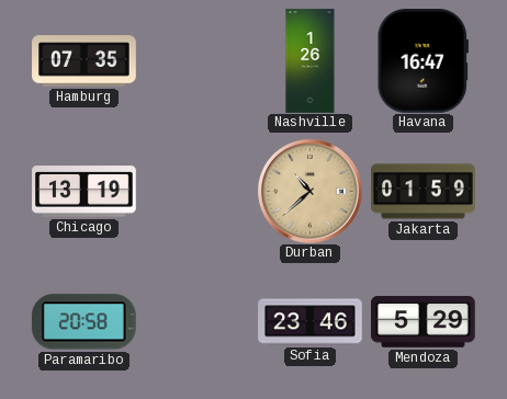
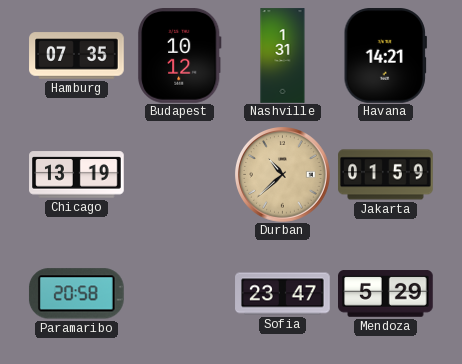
Budapest: none -> 10:12
Nashville: 1:26 -> 1:31
Havana: 16:47 -> 14:21
Sofia: 23:46 -> 23:47
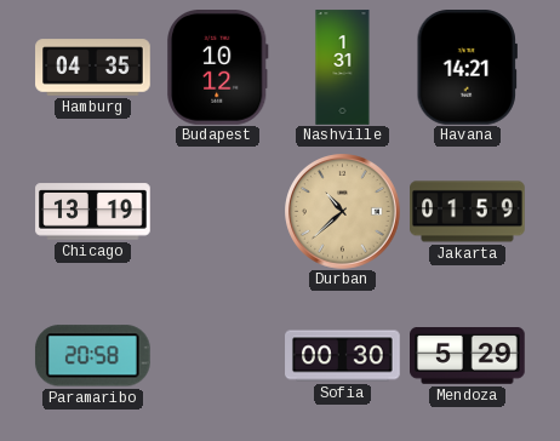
Hamburg: 07:35 -> 04:35
Sofia: 23:47 -> 00:30
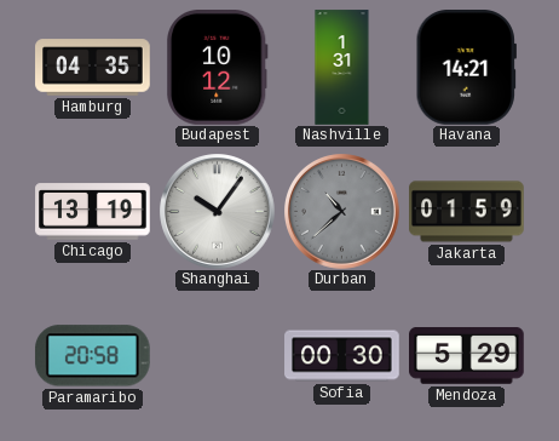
Shanghai: none -> 10:06
Durban dial: champagne -> grey
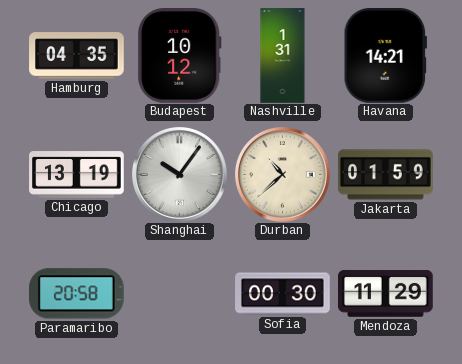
Durban dial: grey -> cream
Mendoza: 5:29 -> 11:29
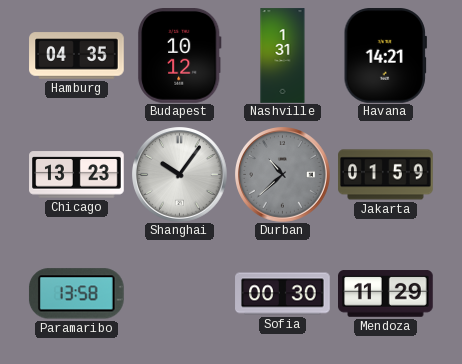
Chicago: 13:19 -> 13:23
Durban dial: cream -> grey
Paramaribo: 20:58 -> 13:58
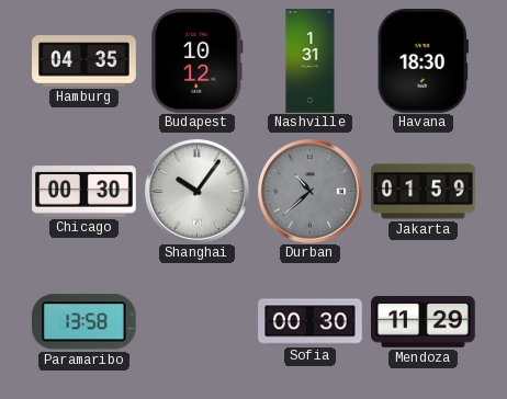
Havana: 14:21 -> 18:30
Chicago: 13:23 -> 00:30
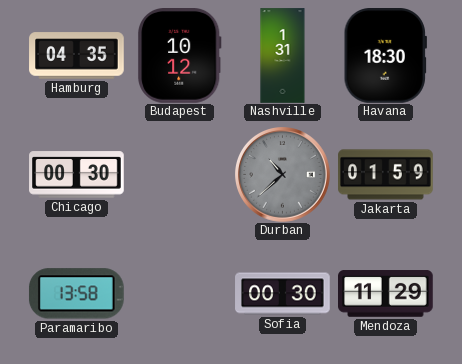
Shanghai: 10:06 -> none
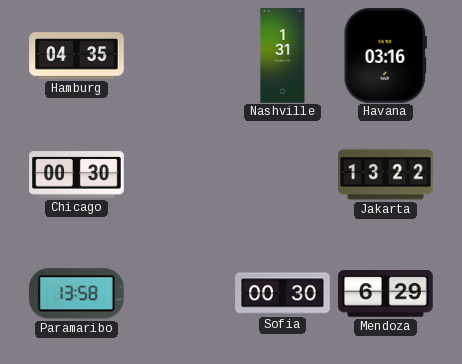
Budapest: 10:12 -> none
Havana: 18:30 -> 03:16
Durban: 10:38 -> none
Jakarta: 01:59 -> 13:22
Mendoza: 11:29 -> 6:29
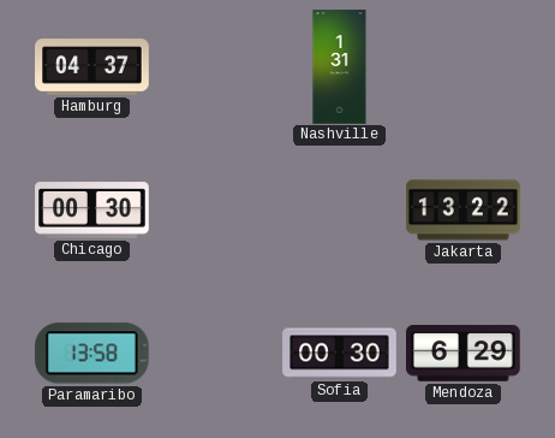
Hamburg: 04:35 -> 04:37
Havana: 03:16 -> none
